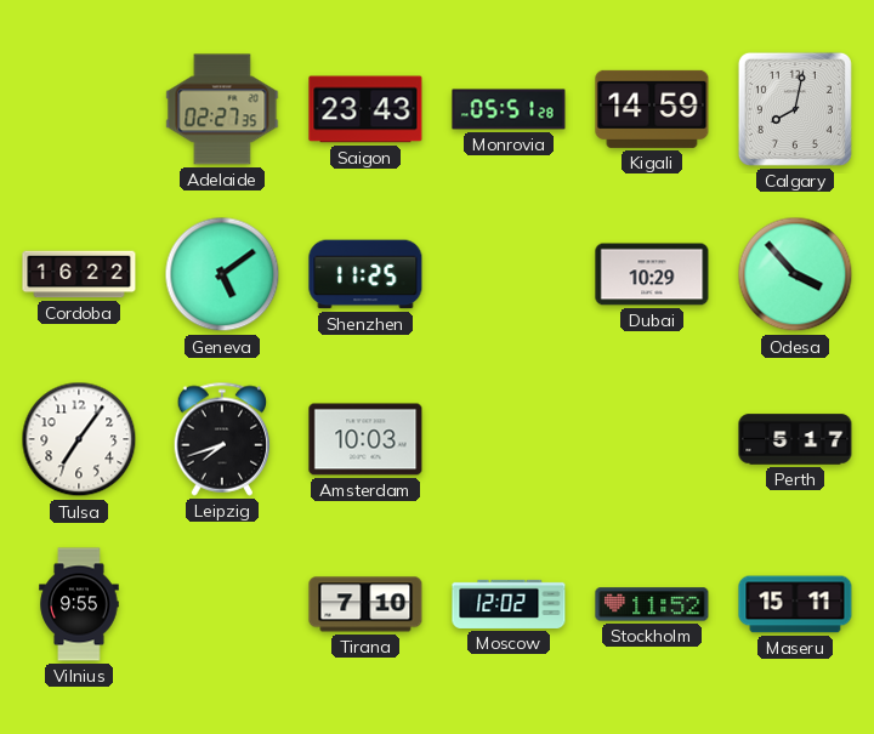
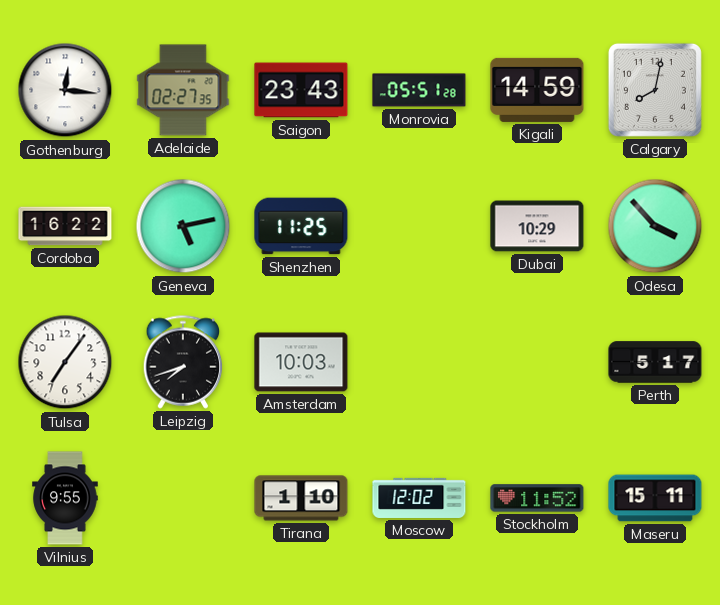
Gothenburg: none -> 12:16
Geneva: 5:09 -> 5:13
Tirana: 7:10 -> 1:10
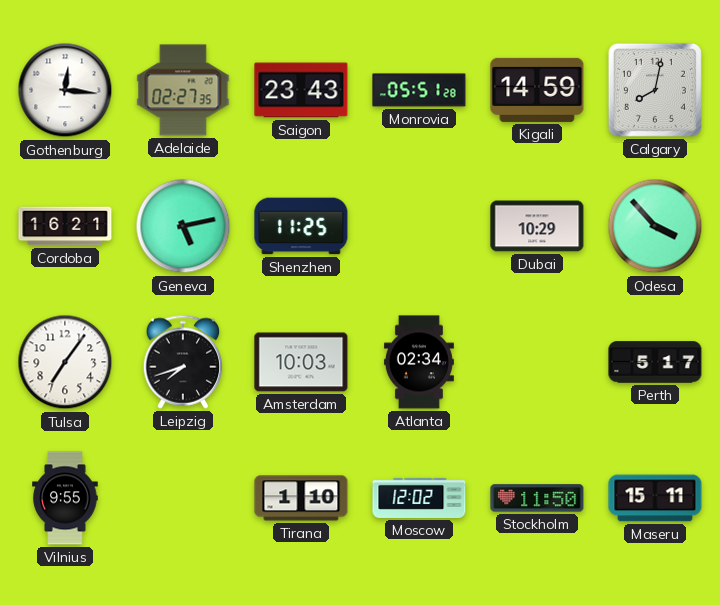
Cordoba: 16:22 -> 16:21
Atlanta: none -> 02:34
Stockholm: 11:52 -> 11:50
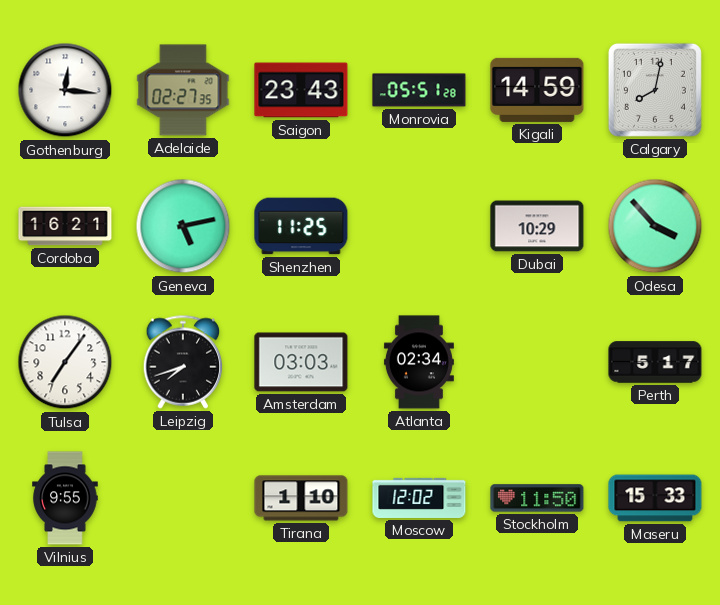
Amsterdam: 10:03 -> 03:03
Maseru: 15:11 -> 15:33
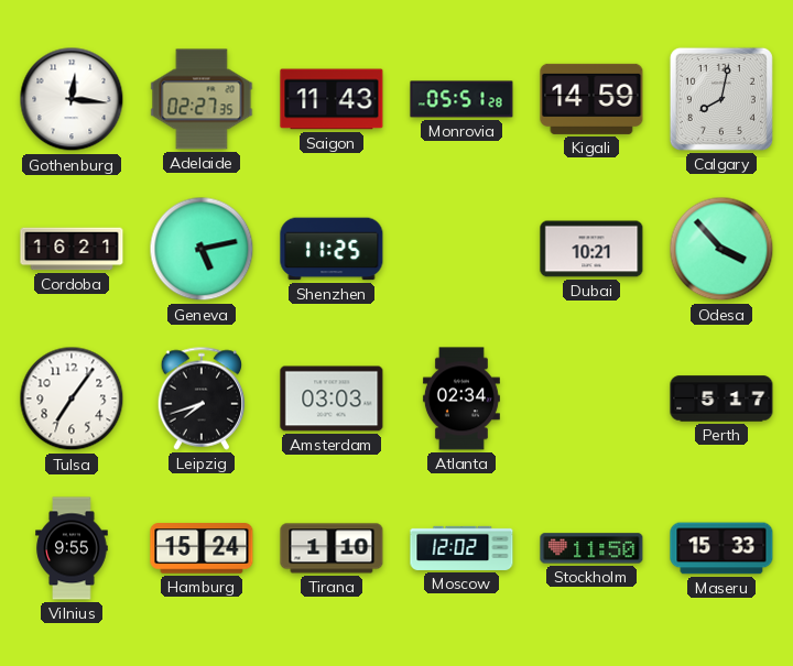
Saigon: 23:43 -> 11:43
Dubai: 10:29 -> 10:21
Hamburg: none -> 15:24
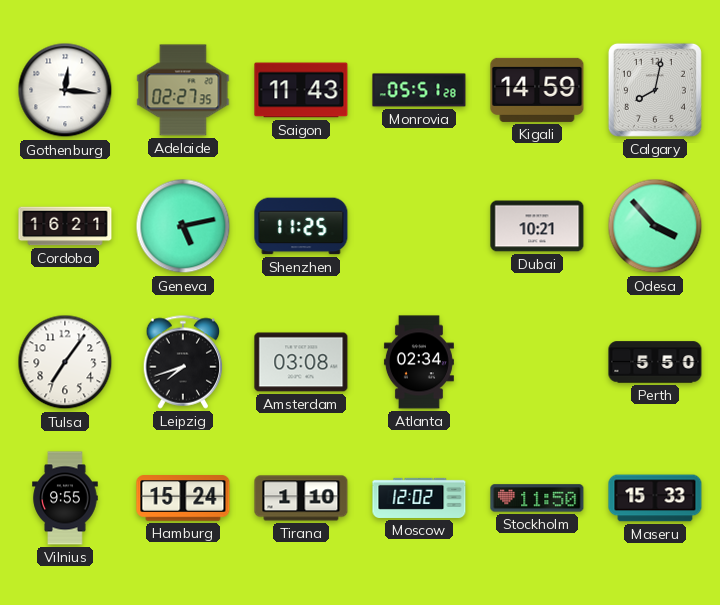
Amsterdam: 03:03 -> 03:08
Perth: 5:17 -> 5:50
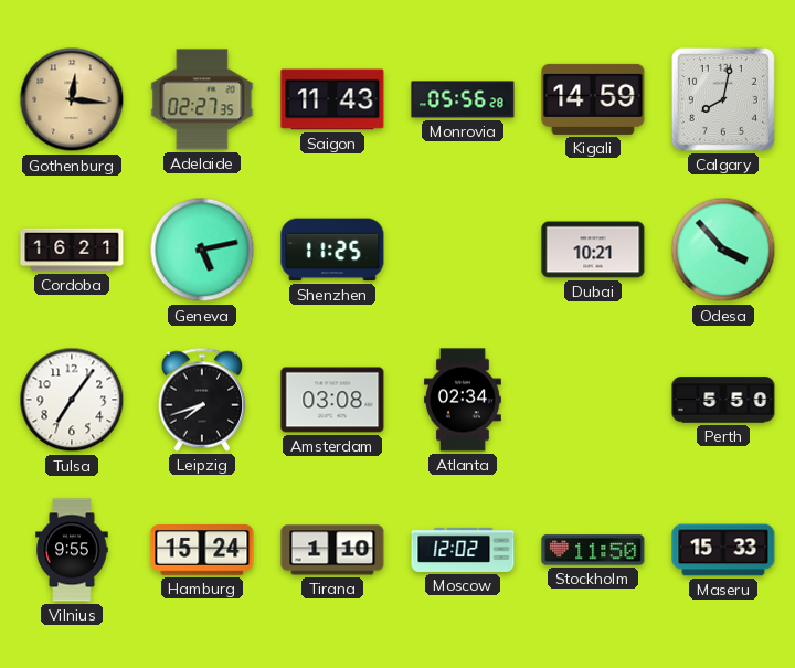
Gothenburg dial: white -> champagne
Monrovia: 05:51 -> 05:56
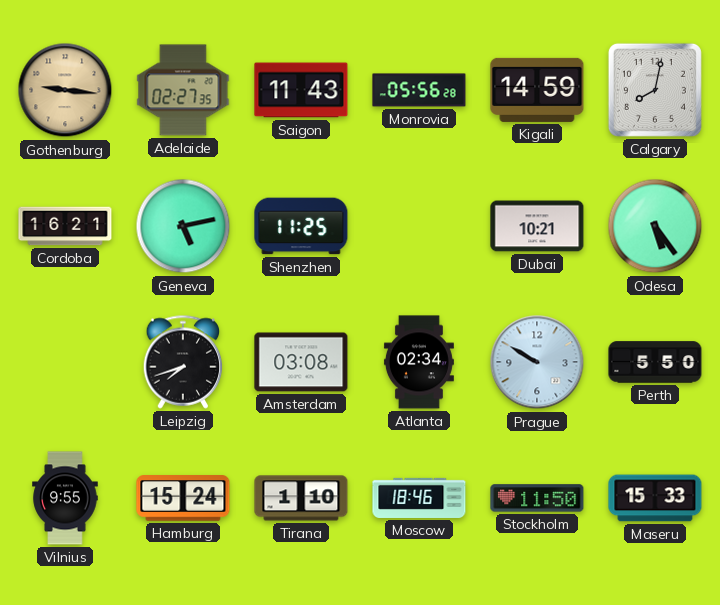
Gothenburg: 12:16 -> 9:16
Odesa: 3:53 -> 5:24
Tulsa: 7:06 -> none
Prague: none -> 9:50
Moscow: 12:02 -> 18:46
